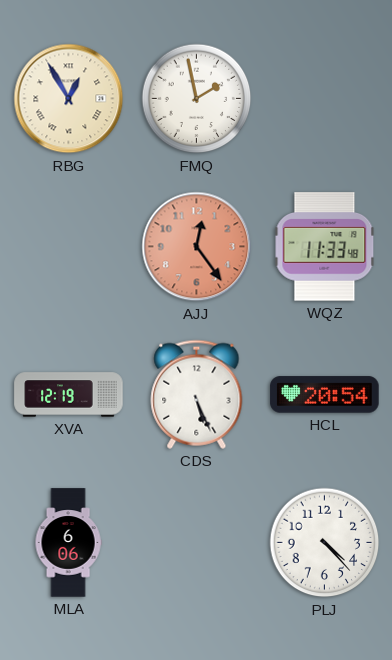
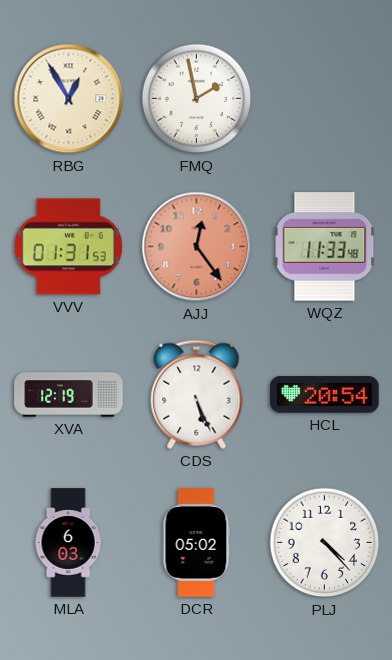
VVV: none -> 01:31
MLA: 6:06 -> 6:03
DCR: none -> 05:02
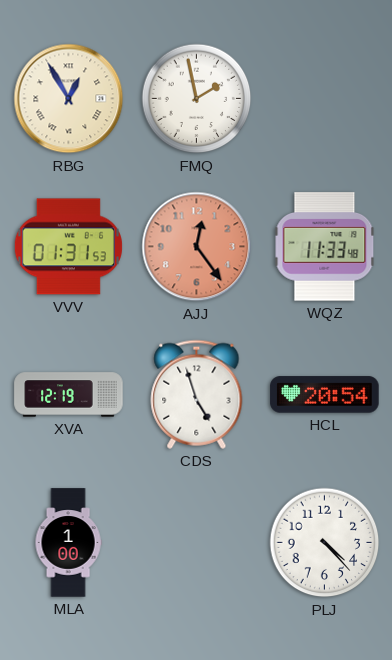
CDS: 5:26 -> 4:57
MLA: 6:03 -> 1:00
DCR: 05:02 -> none
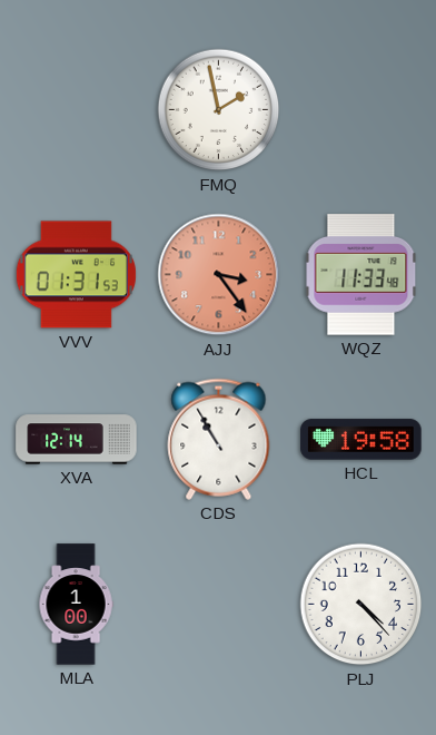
RBG: 12:55 -> none
AJJ: 12:24 -> 3:24
XVA: 12:19 -> 12:14
CDS: 4:57 -> 10:55
HCL: 20:54 -> 19:58
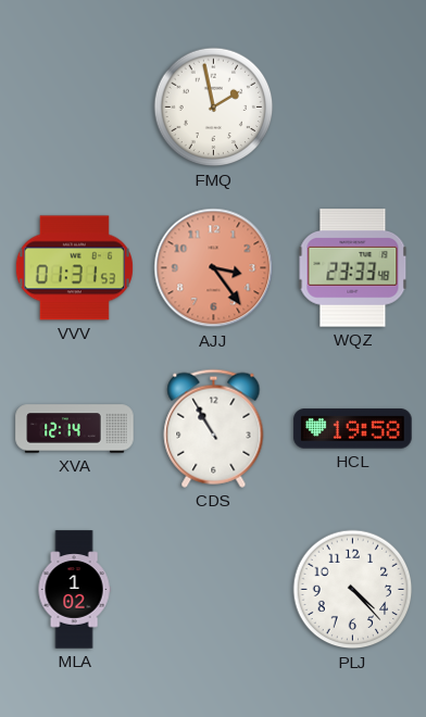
WQZ: 11:33 -> 23:33
MLA: 1:00 -> 1:02
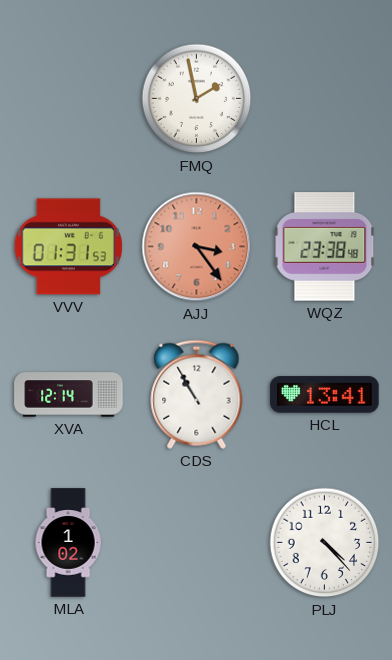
WQZ: 23:33 -> 23:38
HCL: 19:58 -> 13:41
